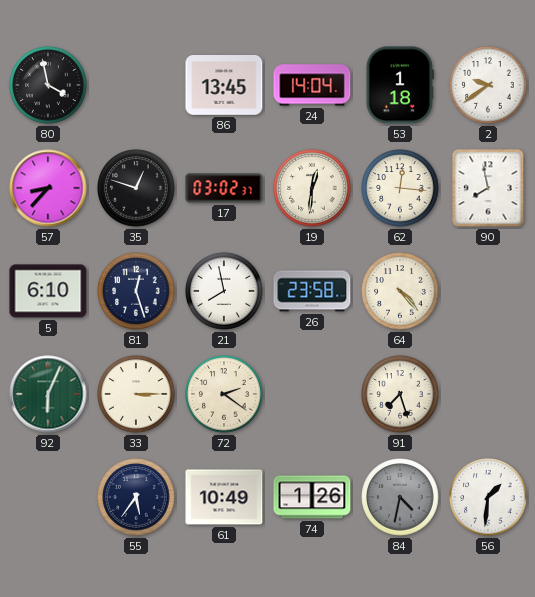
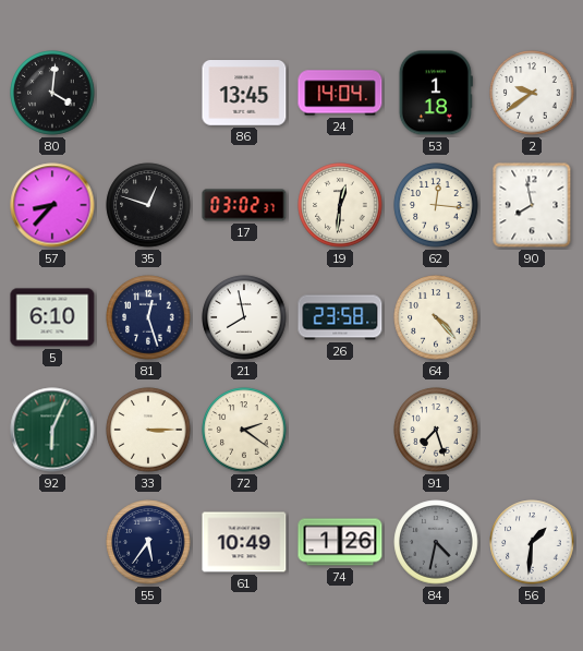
80: 3:58 -> 4:01
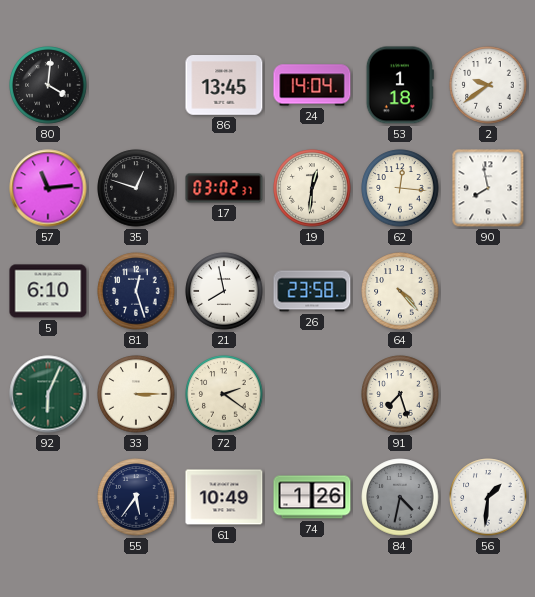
57: 8:37 -> 11:14
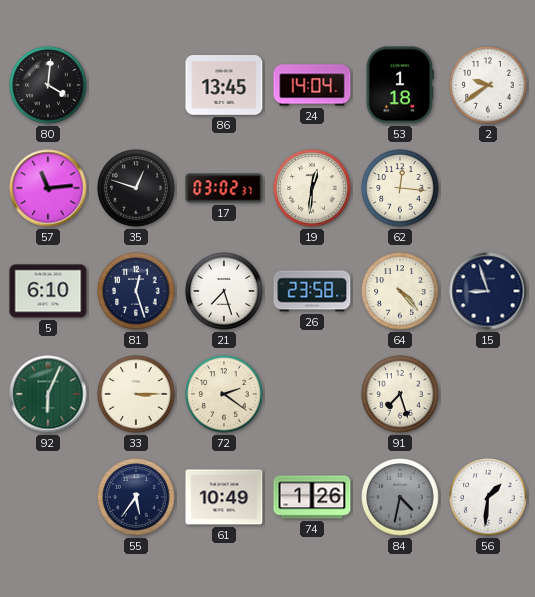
90: 7:58 -> none
21: 7:58 -> 7:27
15: none -> 8:57
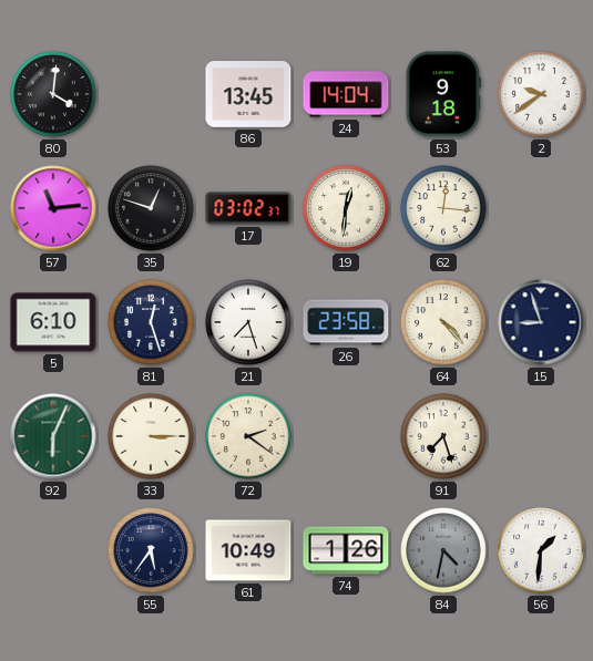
53: 1:18 -> 9:18
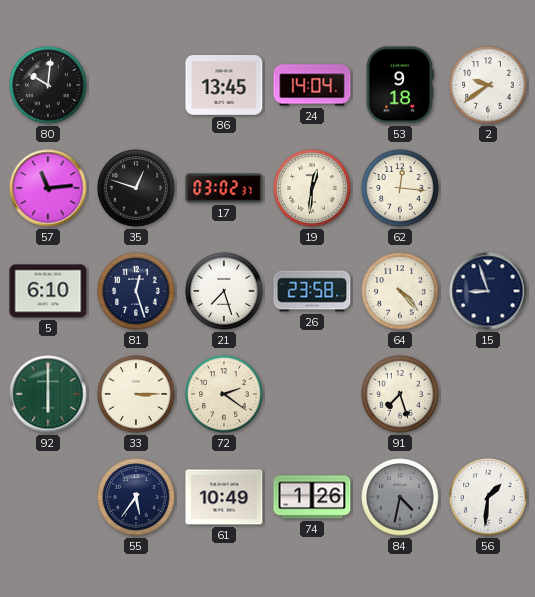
80: 4:01 -> 10:01
92: 6:04 -> 6:00
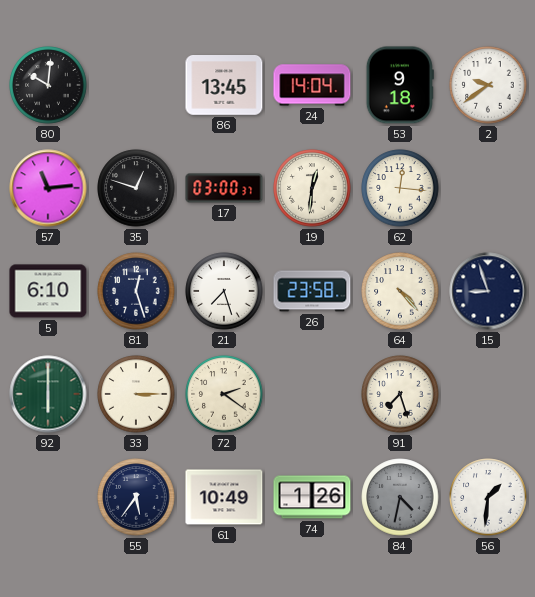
17: 03:02 -> 03:00
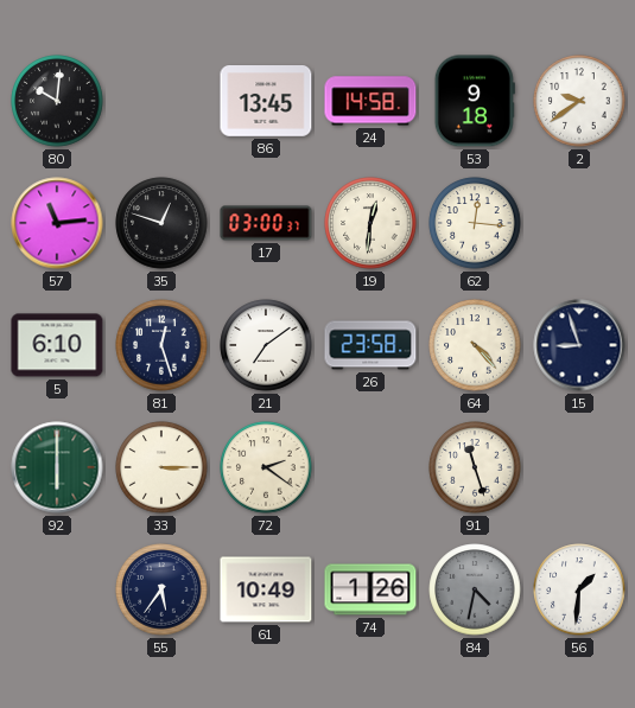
24: 14:04 -> 14:58
21: 7:27 -> 7:09
91: 7:27 -> 11:27
